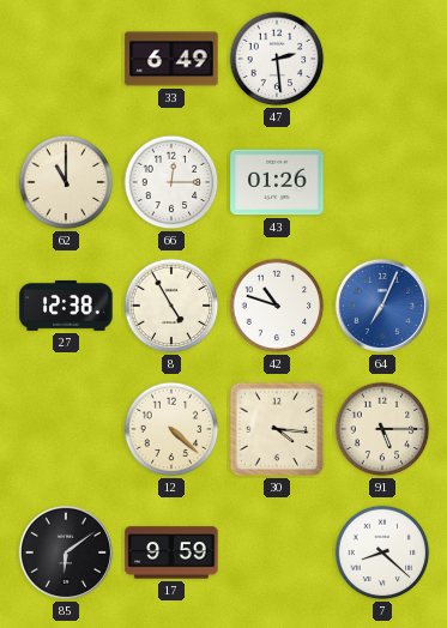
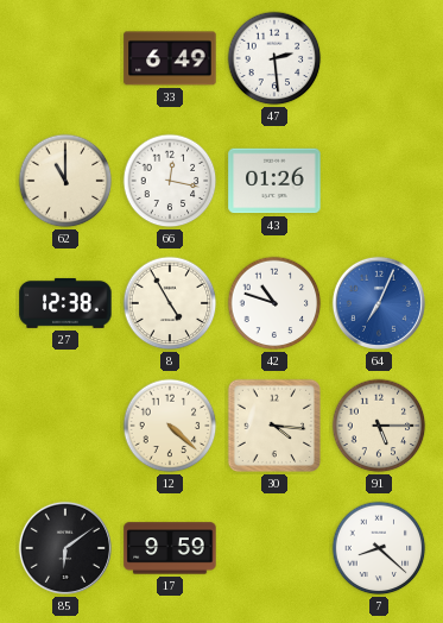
66: 12:15 -> 12:17
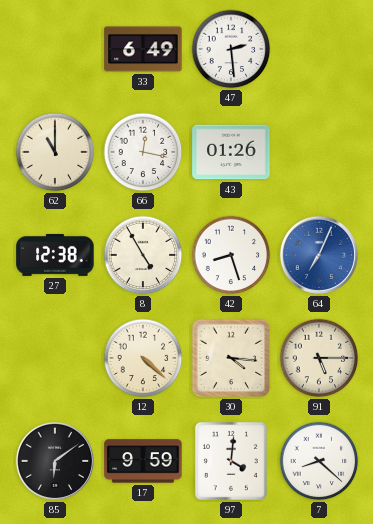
42: 10:48 -> 8:27
97: none -> 4:01
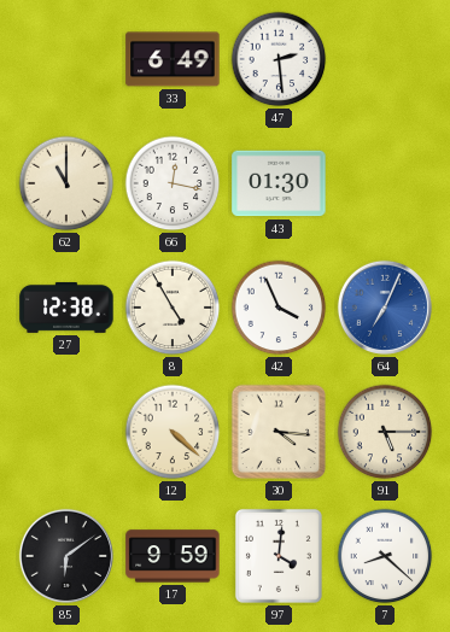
43: 01:26 -> 01:30
42: 8:27 -> 3:56
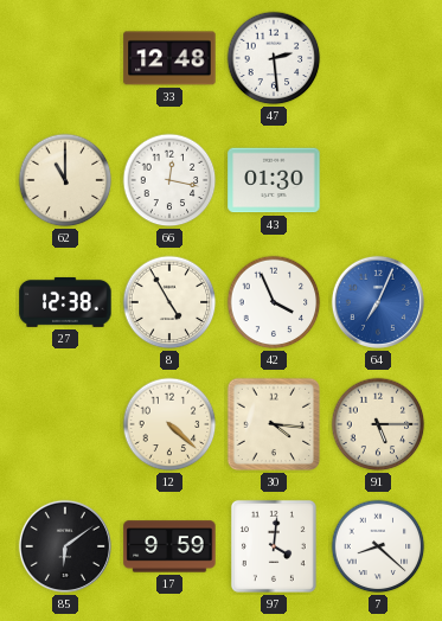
33: 6:49 -> 12:48
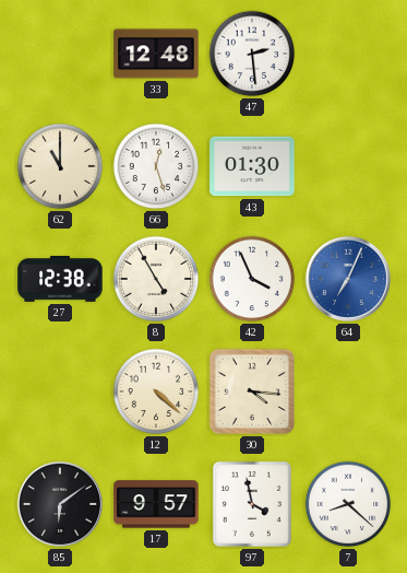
66: 12:17 -> 12:27
91: 5:15 -> none
17: 9:59 -> 9:57
97: 4:01 -> 3:58
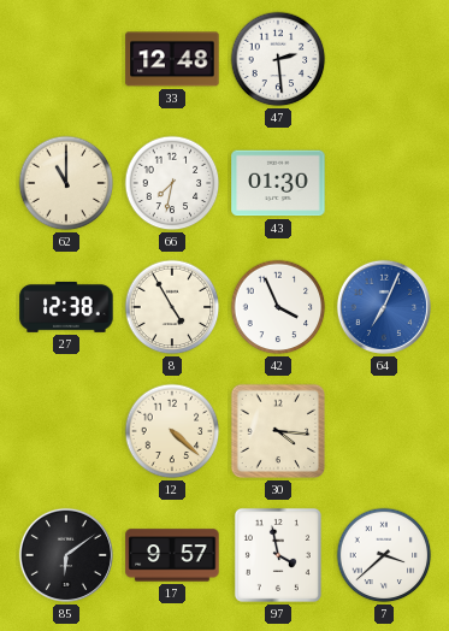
66: 12:27 -> 7:32
7: 8:22 -> 3:38
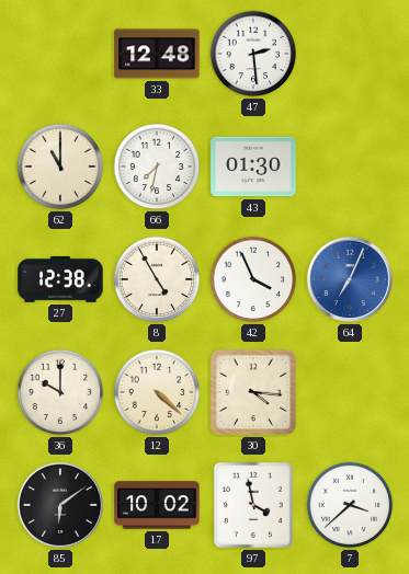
36: none -> 10:00
17: 9:57 -> 10:02
